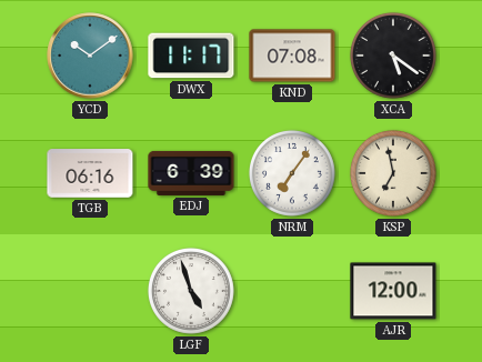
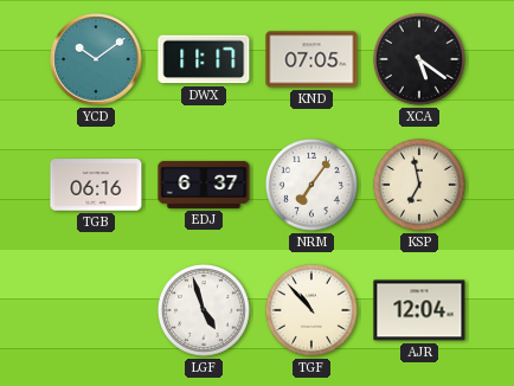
KND: 07:08 -> 07:05
EDJ: 6:39 -> 6:37
TGF: none -> 10:53
AJR: 12:00 -> 12:04
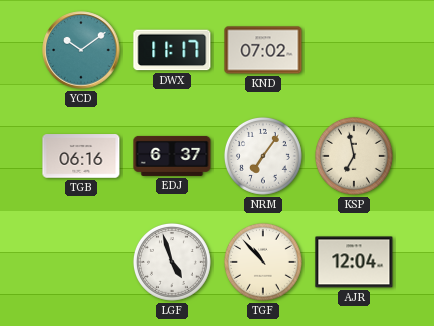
KND: 07:05 -> 07:02
XCA: 5:21 -> none
